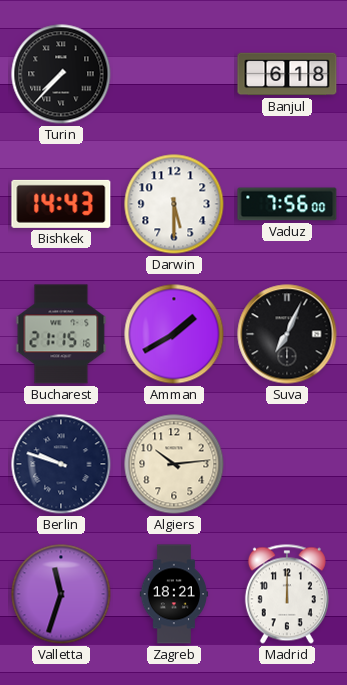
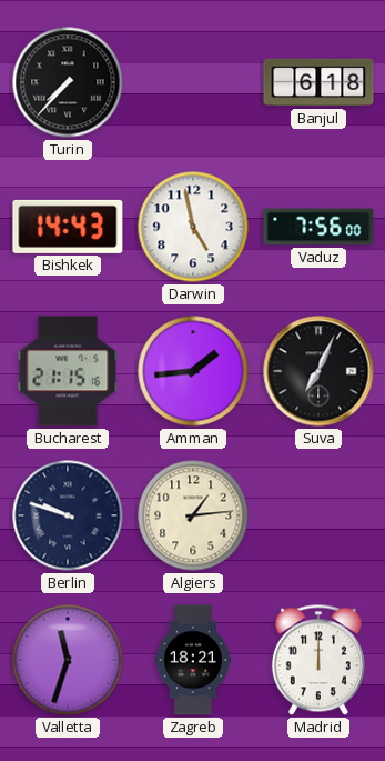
Darwin: 5:30 -> 4:58
Amman: 1:40 -> 1:44
Algiers: 10:14 -> 1:14
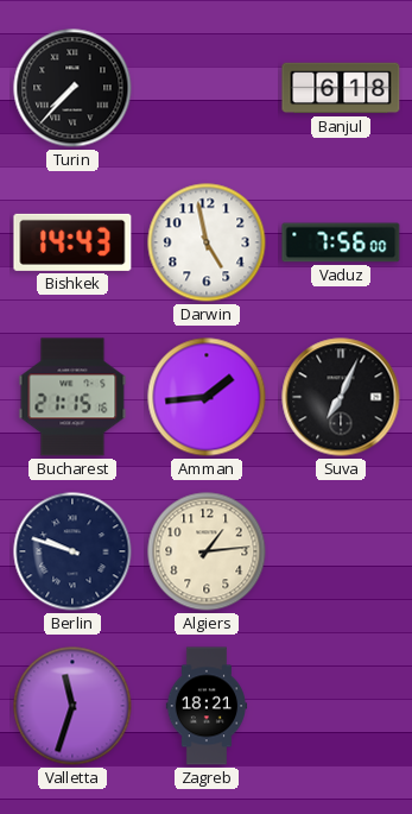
Madrid: 12:00 -> none
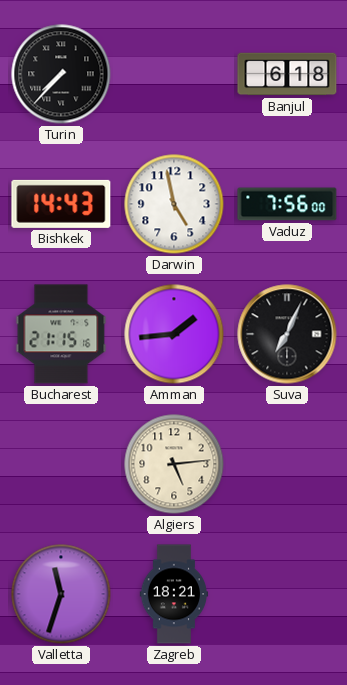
Berlin: 9:48 -> none
Algiers: 1:14 -> 5:14
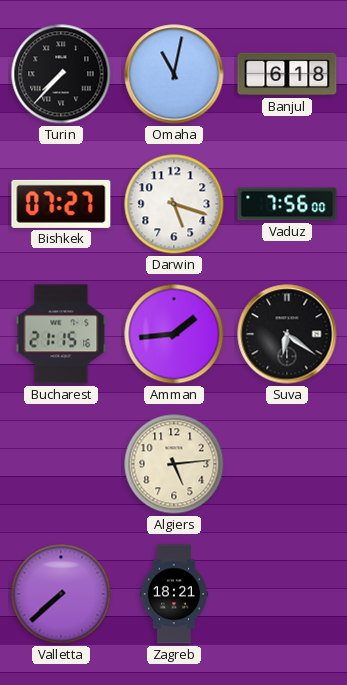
Omaha: none -> 11:02
Bishkek: 14:43 -> 07:27
Darwin: 4:58 -> 5:18
Suva: 7:04 -> 6:21
Valletta: 11:33 -> 7:38
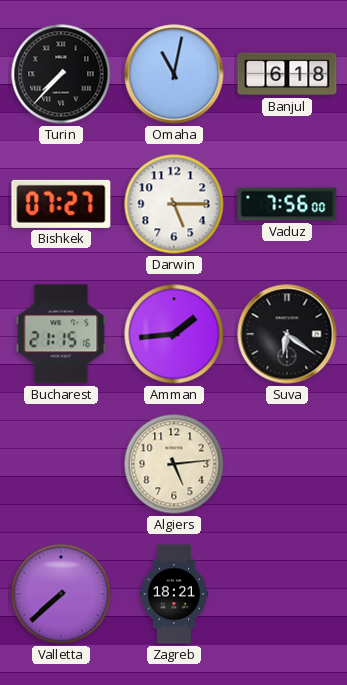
Darwin: 5:18 -> 5:15
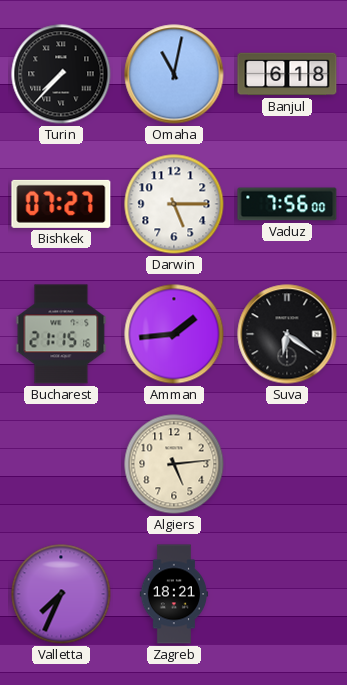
Valletta: 7:38 -> 7:34
